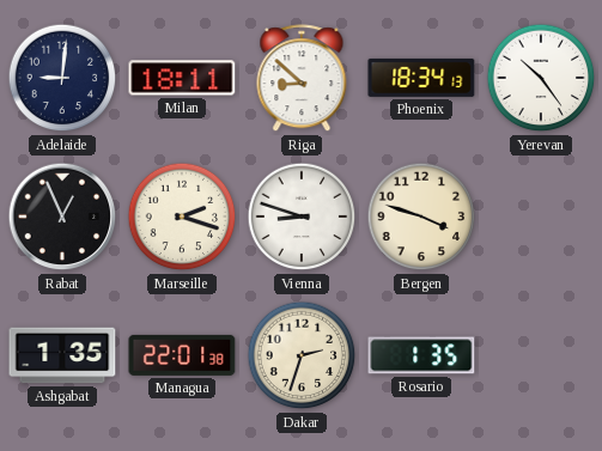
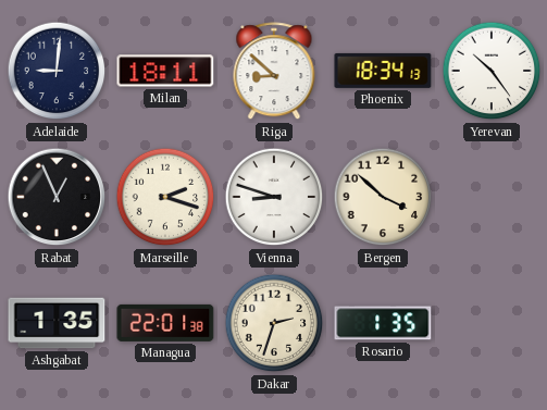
Bergen: 3:48 -> 3:52
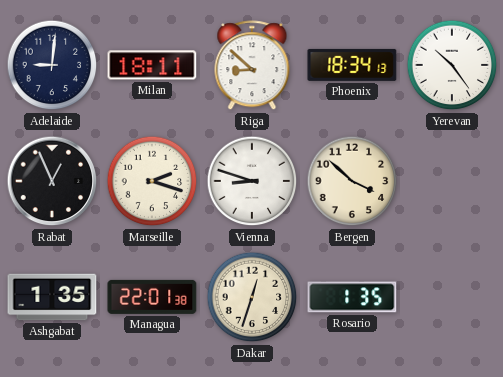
Dakar: 2:33 -> 12:33
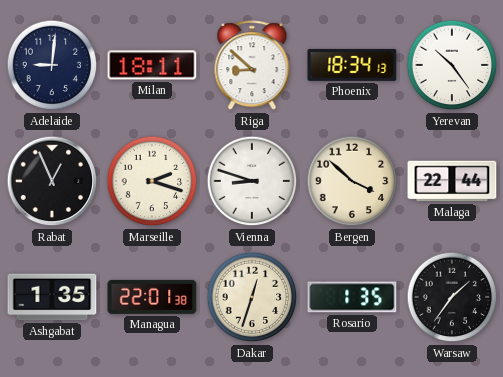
Malaga: none -> 22:44
Warsaw: none -> 1:36
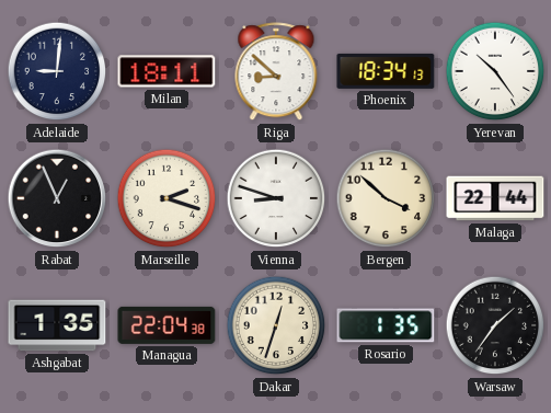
Managua: 22:01 -> 22:04
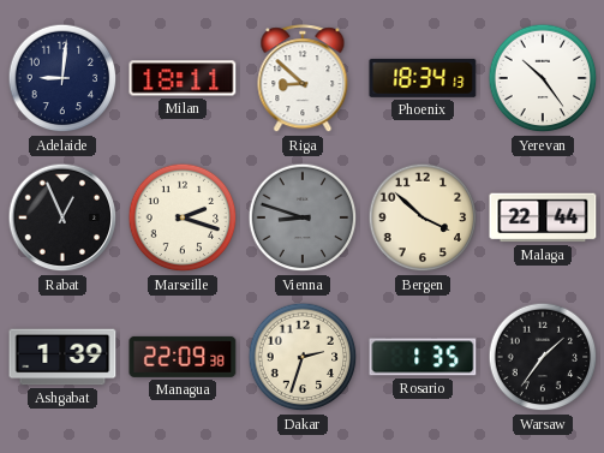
Vienna dial: white -> grey
Ashgabat: 1:35 -> 1:39
Managua: 22:04 -> 22:09
Dakar: 12:33 -> 2:33
